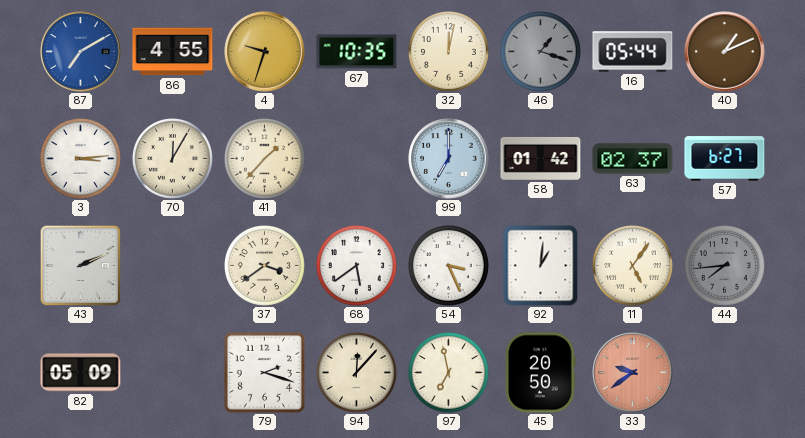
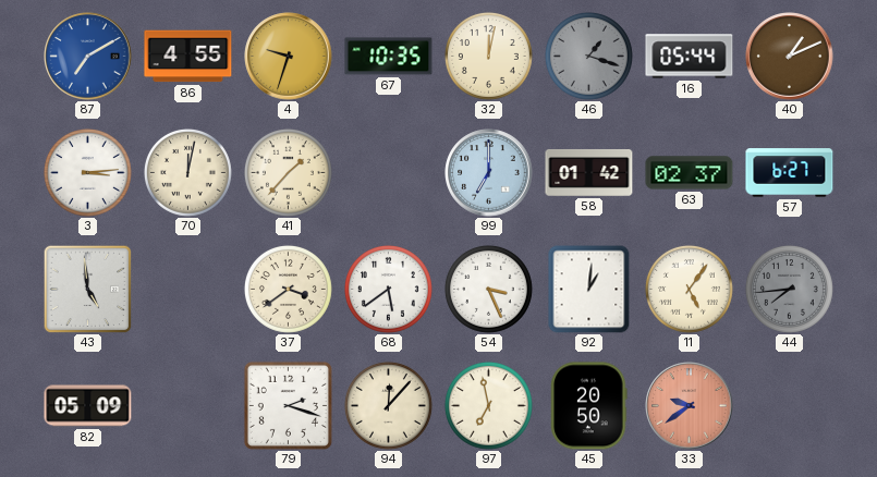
70: 12:05 -> 12:02
43: 2:11 -> 4:59
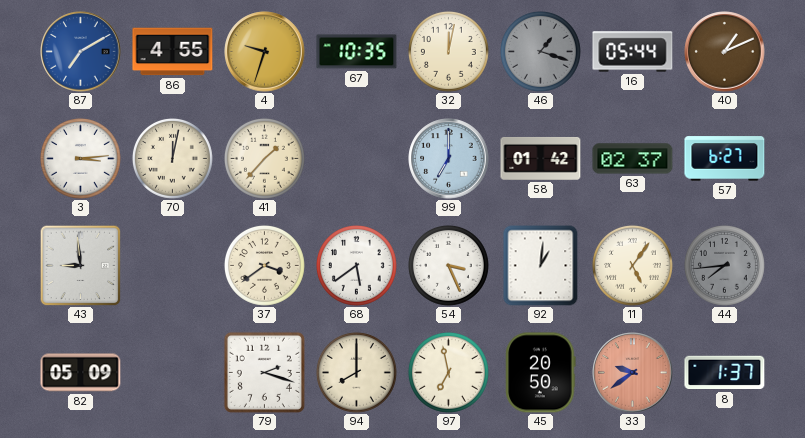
43: 4:59 -> 8:59
94: 12:07 -> 8:00
8: none -> 1:37
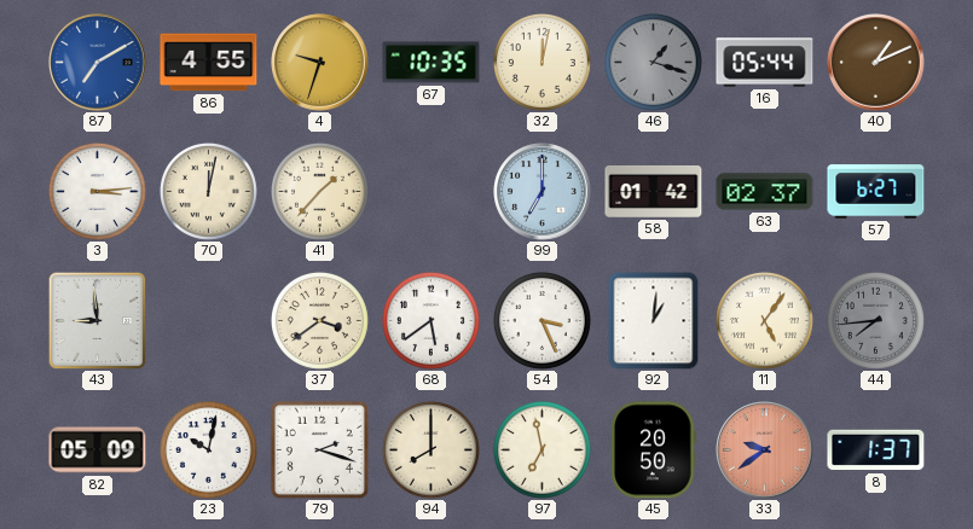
23: none -> 10:02
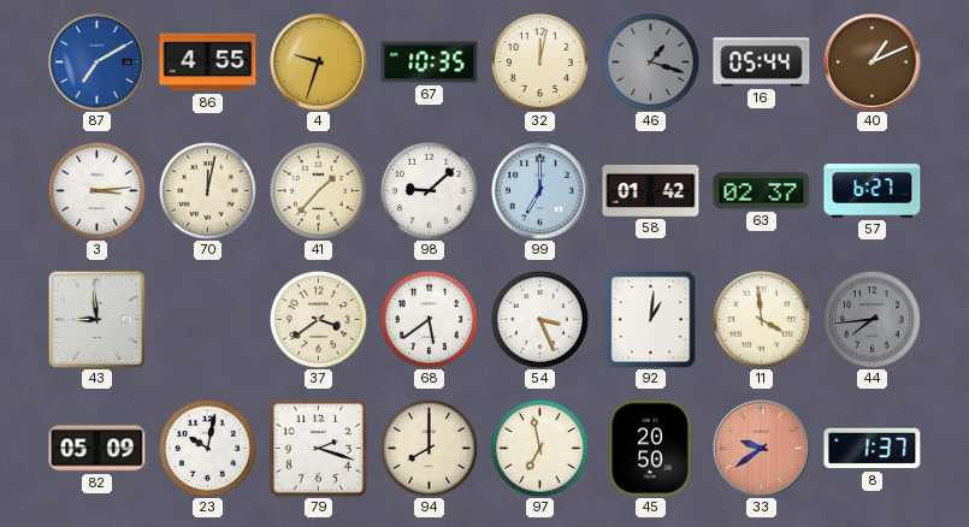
98: none -> 9:08
11: 5:06 -> 3:59
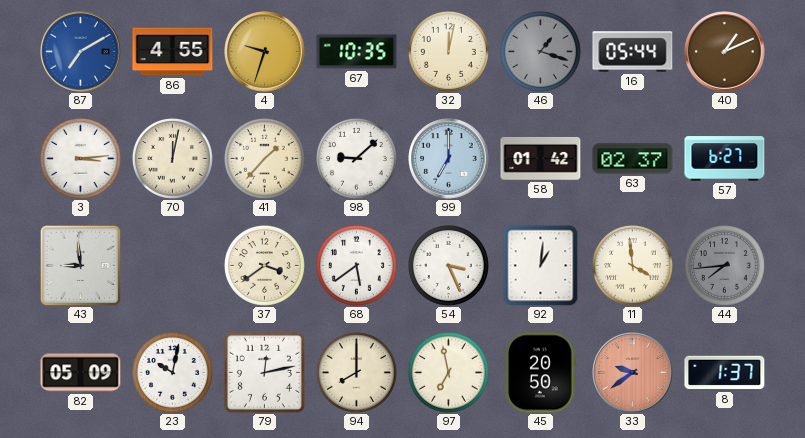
79: 2:18 -> 12:13
